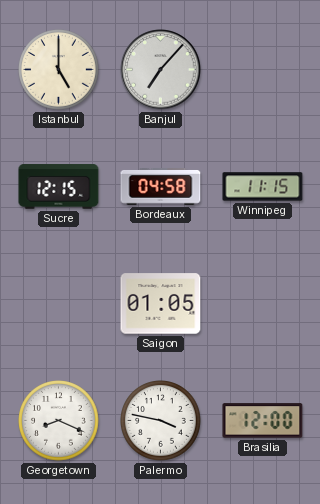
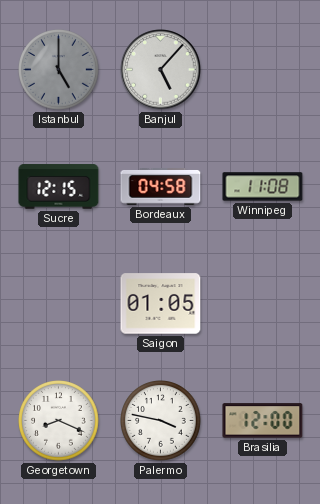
Istanbul dial: cream -> grey
Banjul: 7:07 -> 5:07
Winnipeg: 11:15 -> 11:08
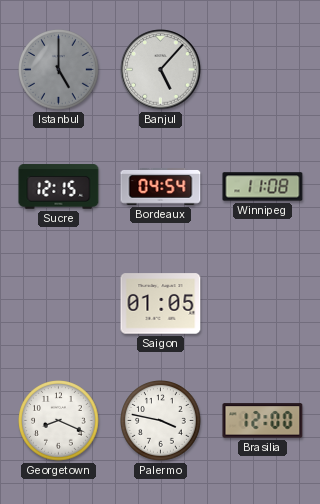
Bordeaux: 04:58 -> 04:54
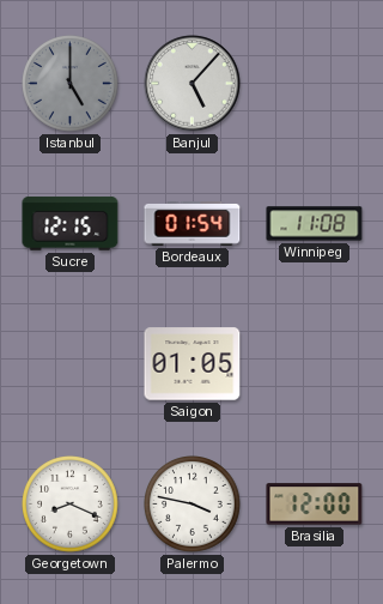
Bordeaux: 04:54 -> 01:54
